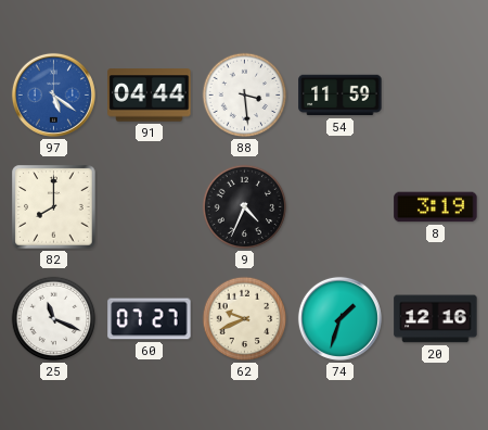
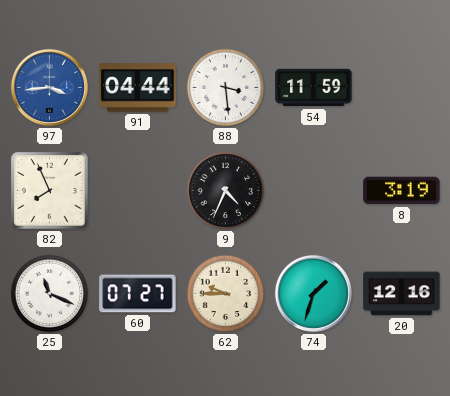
97: 5:21 -> 3:44
82: 8:00 -> 7:56
62: 9:41 -> 9:45
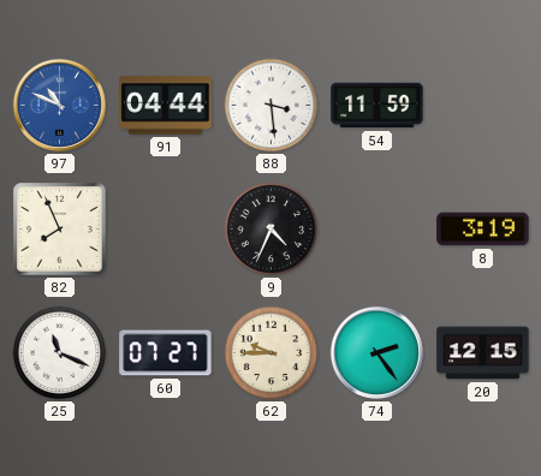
97: 3:44 -> 10:49
74: 1:33 -> 2:24
20: 12:16 -> 12:15
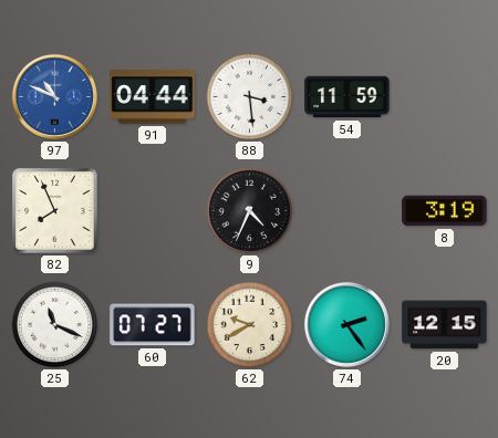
62: 9:45 -> 9:40
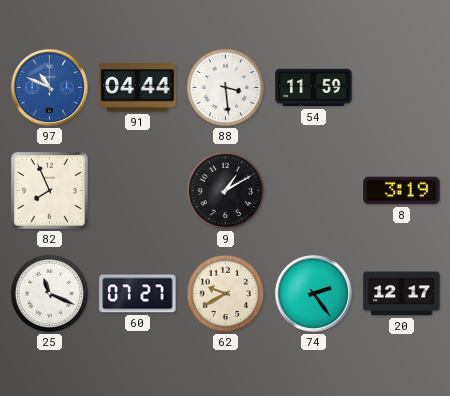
9: 4:34 -> 1:10
20: 12:15 -> 12:17
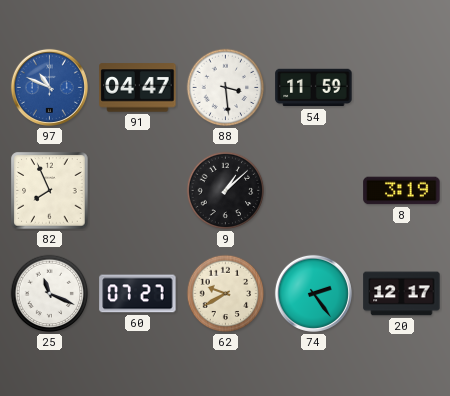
91: 04:44 -> 04:47
9: 1:10 -> 1:08
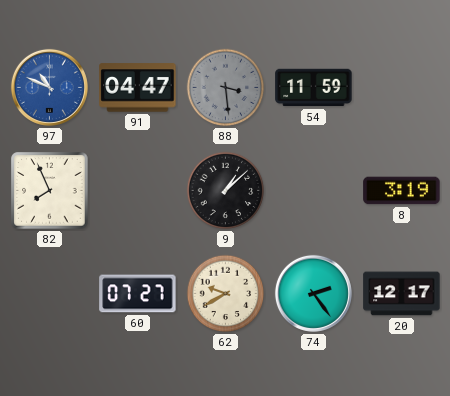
88 dial: white -> grey
25: 11:19 -> none
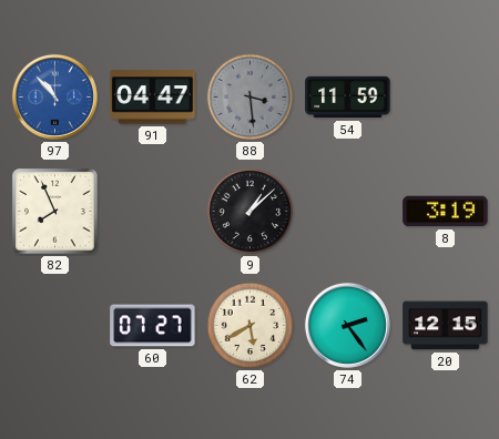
97: 10:49 -> 10:53
62: 9:40 -> 5:40
20: 12:17 -> 12:15
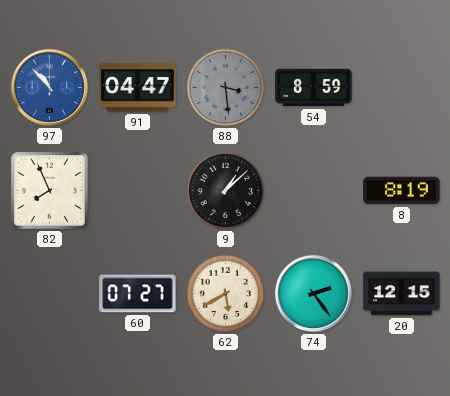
54: 11:59 -> 8:59
8: 3:19 -> 8:19
